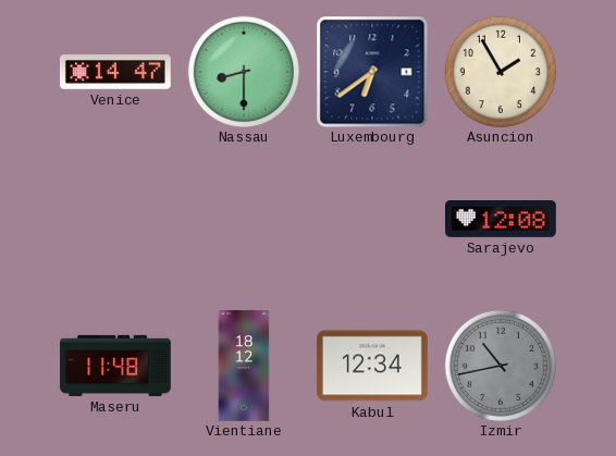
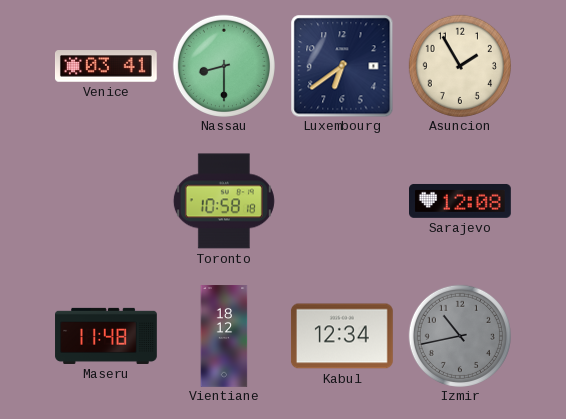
Venice: 14:47 -> 03:41
Toronto: none -> 10:58
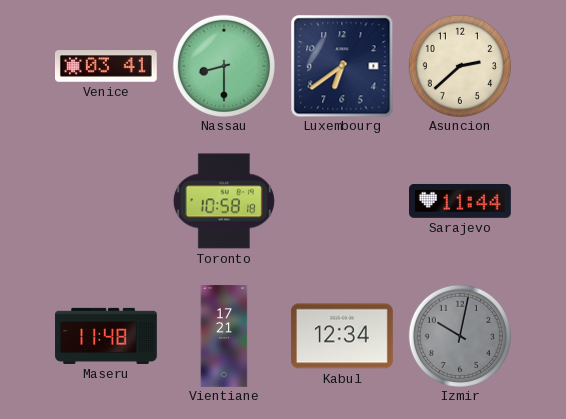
Asuncion: 1:55 -> 2:38
Sarajevo: 12:08 -> 11:44
Vientiane: 18:12 -> 17:21
Izmir: 10:43 -> 10:02
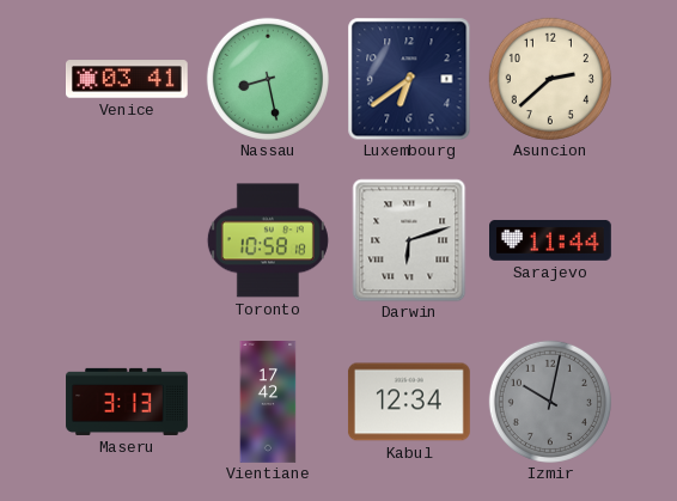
Nassau: 8:30 -> 8:28
Darwin: none -> 6:12
Maseru: 11:48 -> 3:13
Vientiane: 17:21 -> 17:42
